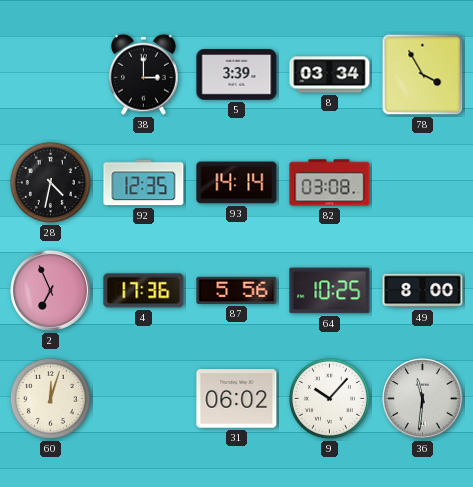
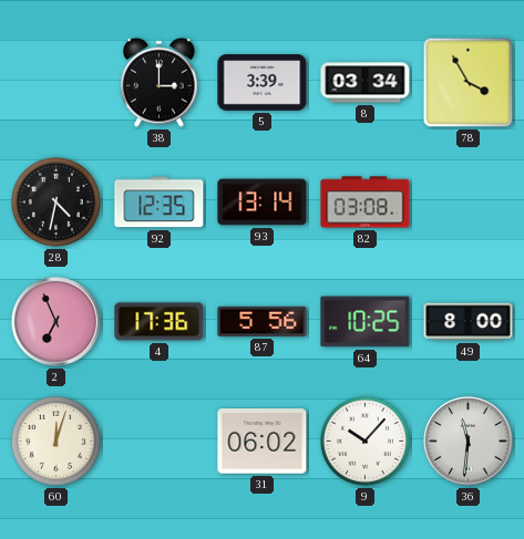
93: 14:14 -> 13:14
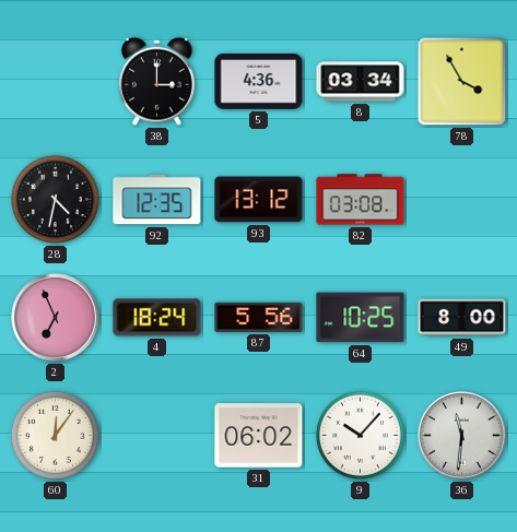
5: 3:39 -> 4:36
93: 13:14 -> 13:12
4: 17:36 -> 18:24
60: 12:03 -> 12:06
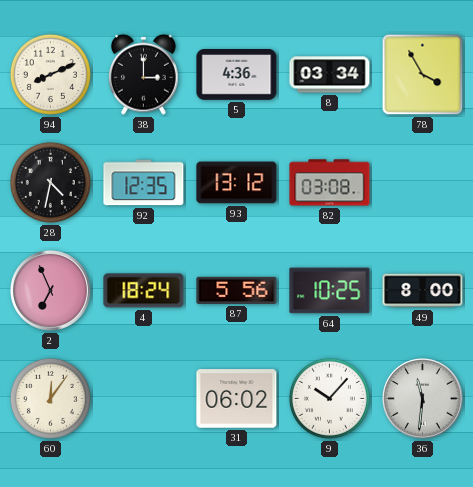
94: none -> 8:11
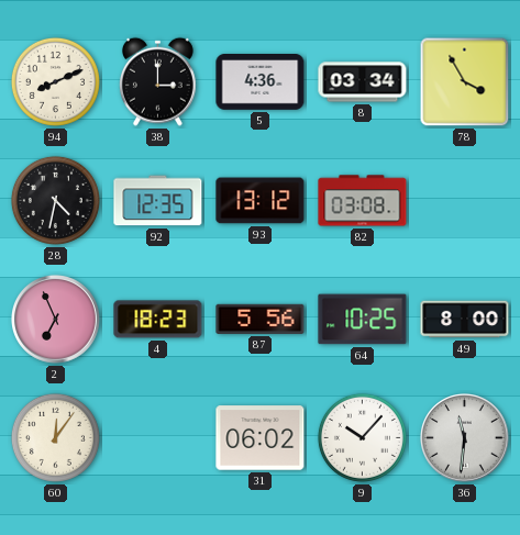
4: 18:24 -> 18:23
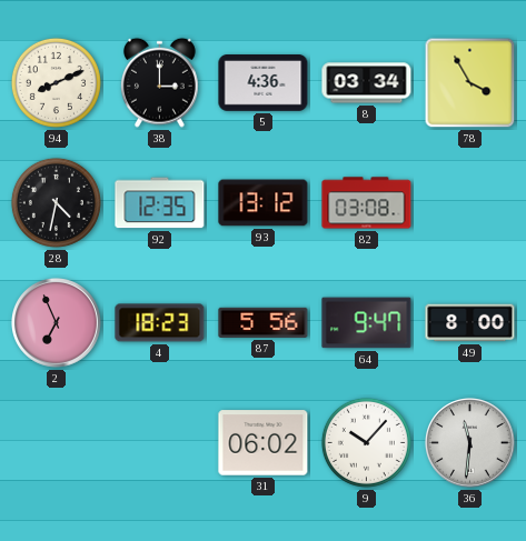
64: 10:25 -> 9:47
60: 12:06 -> none
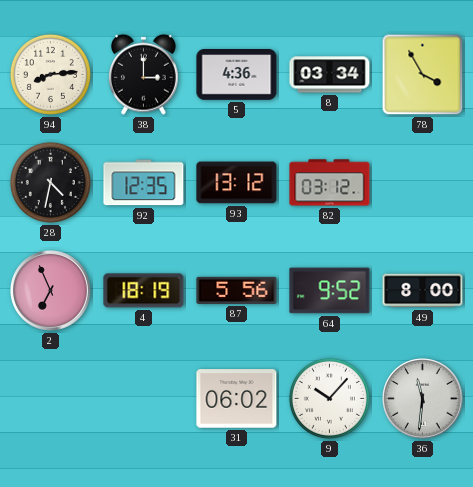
94: 8:11 -> 8:14
82: 03:08 -> 03:12
4: 18:23 -> 18:19
64: 9:47 -> 9:52
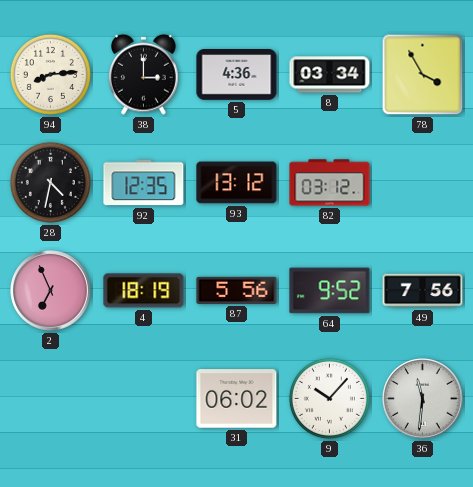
49: 8:00 -> 7:56
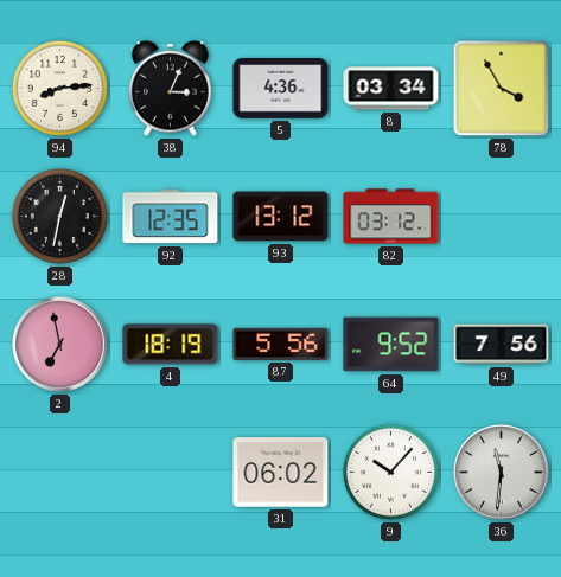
38: 3:00 -> 3:04
28: 4:32 -> 12:32
2: 6:56 -> 6:58
